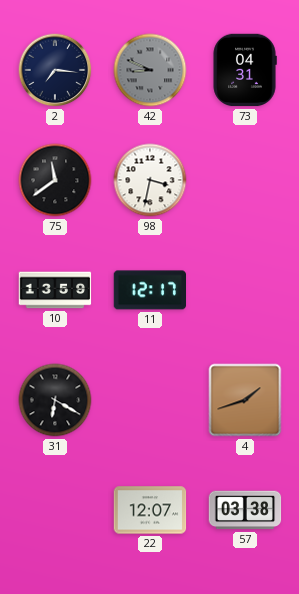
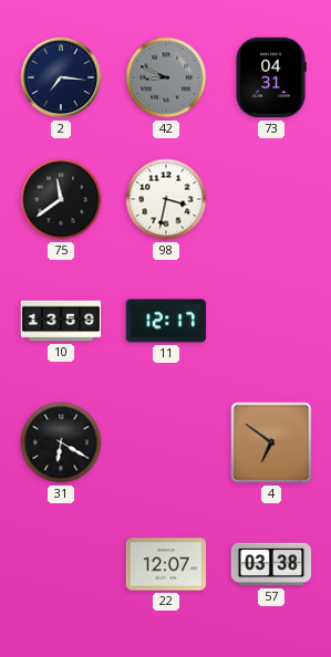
4: 1:42 -> 6:51
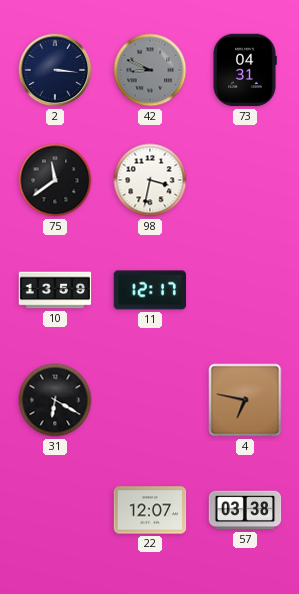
2: 7:16 -> 3:16
4: 6:51 -> 6:47
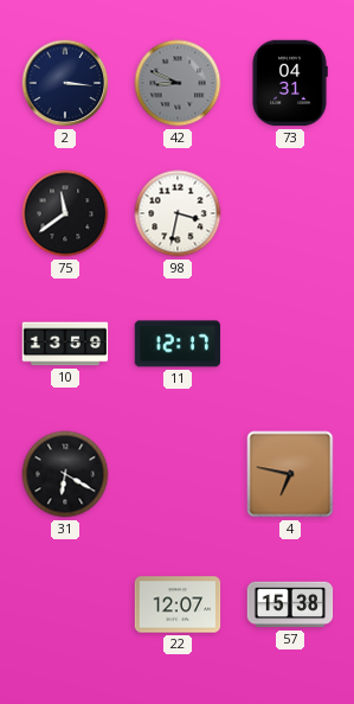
57: 03:38 -> 15:38
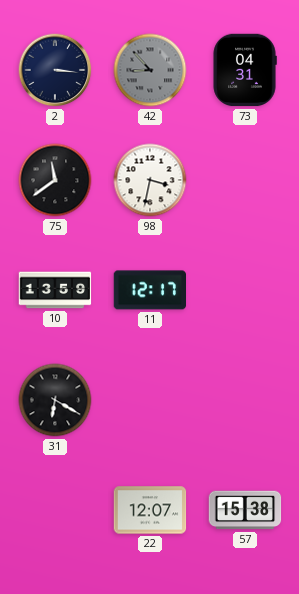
42: 8:49 -> 8:53
4: 6:47 -> none
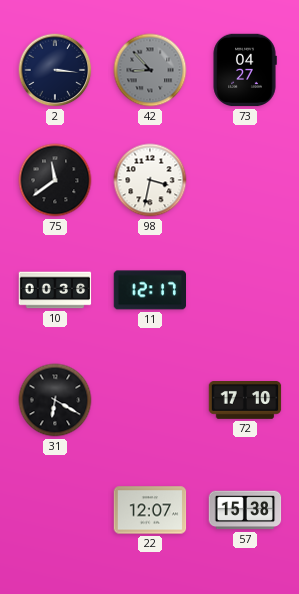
73: 04:31 -> 04:27
10: 13:59 -> 00:36
72: none -> 17:10
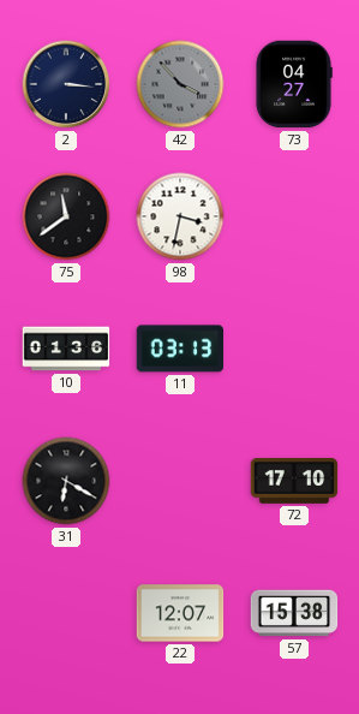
42: 8:53 -> 3:53
10: 00:36 -> 01:36
11: 12:17 -> 03:13
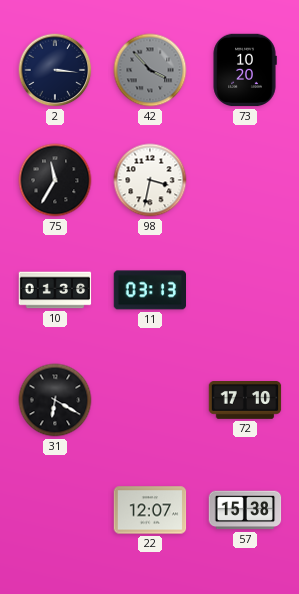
73: 04:27 -> 10:20
75: 11:39 -> 11:35
